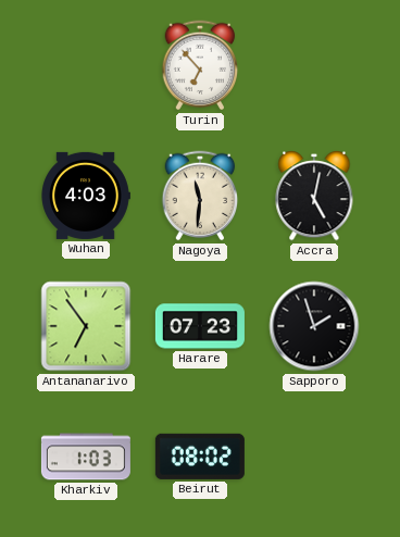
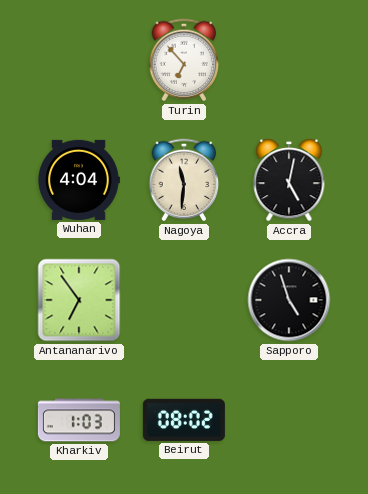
Wuhan: 4:03 -> 4:04
Harare: 07:23 -> none
Sapporo: 1:57 -> 4:57
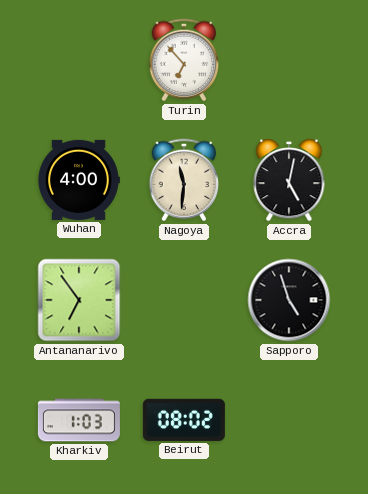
Wuhan: 4:04 -> 4:00
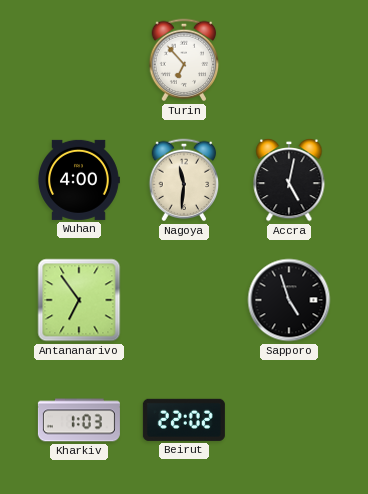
Beirut: 08:02 -> 22:02
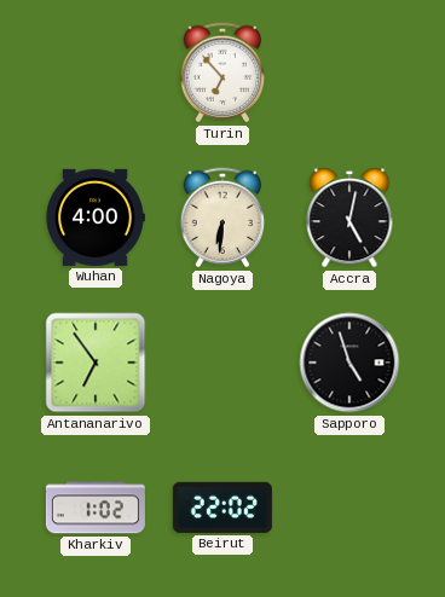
Nagoya: 11:31 -> 6:31
Kharkiv: 1:03 -> 1:02
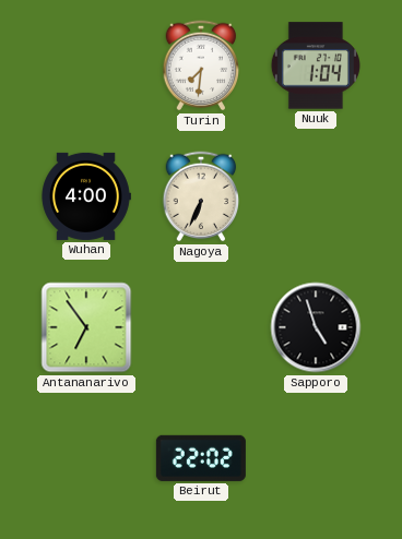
Turin: 6:53 -> 7:31
Nuuk: none -> 1:04
Nagoya: 6:31 -> 6:34
Accra: 5:02 -> none
Kharkiv: 1:02 -> none
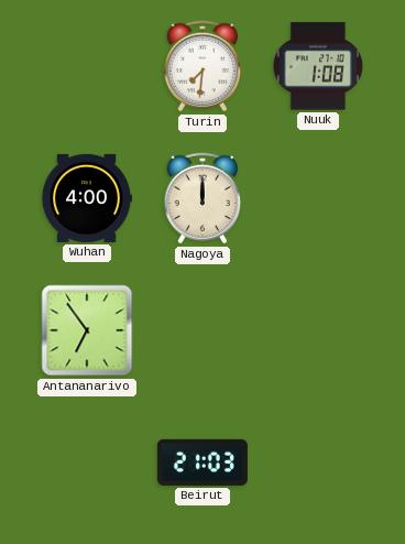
Nuuk: 1:04 -> 1:08
Nagoya: 6:34 -> 12:00
Sapporo: 4:57 -> none
Beirut: 22:02 -> 21:03
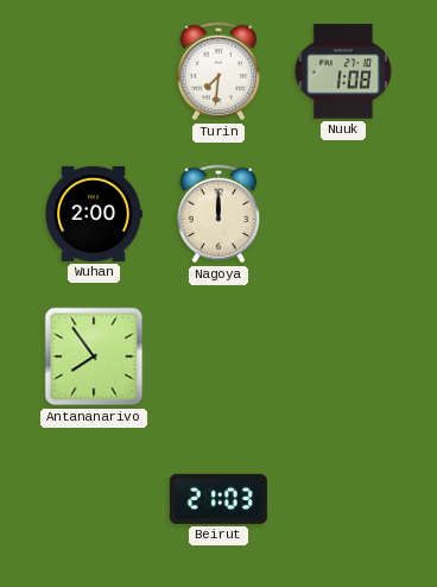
Wuhan: 4:00 -> 2:00
Antananarivo: 6:54 -> 7:54
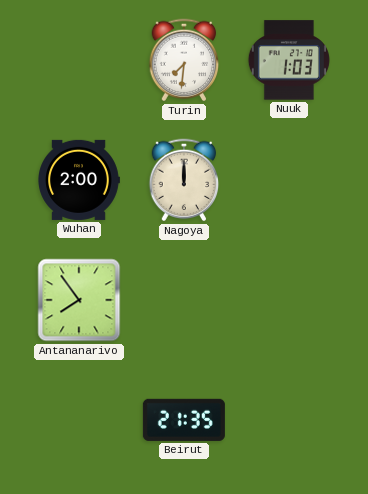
Nuuk: 1:08 -> 1:03
Beirut: 21:03 -> 21:35
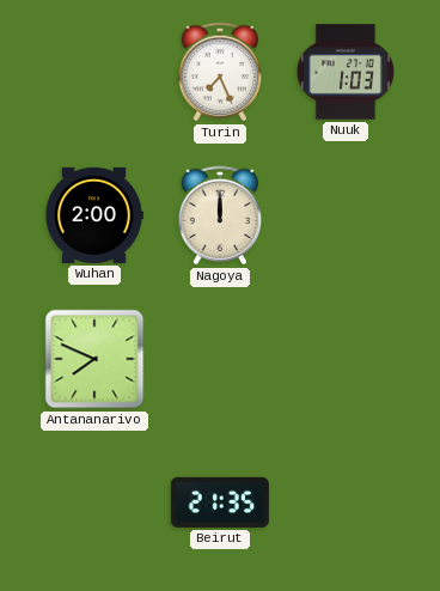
Turin: 7:31 -> 7:26
Antananarivo: 7:54 -> 7:49
